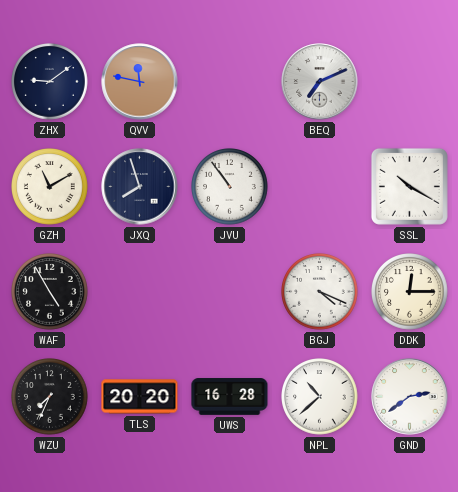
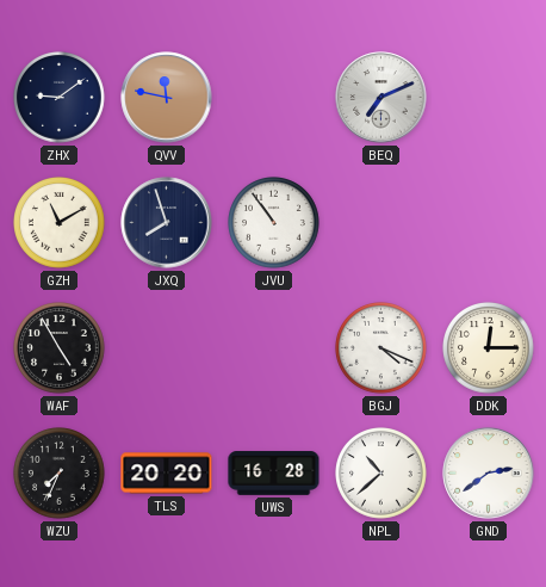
SSL: 10:20 -> none
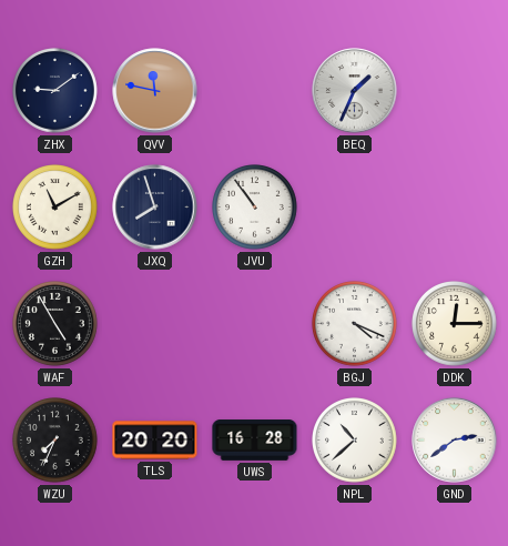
BEQ: 7:11 -> 1:34
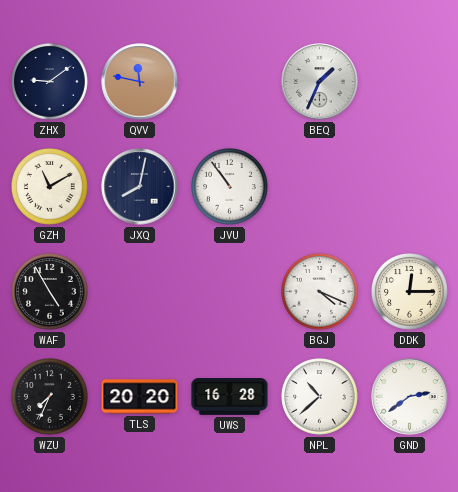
JXQ: 7:57 -> 8:02
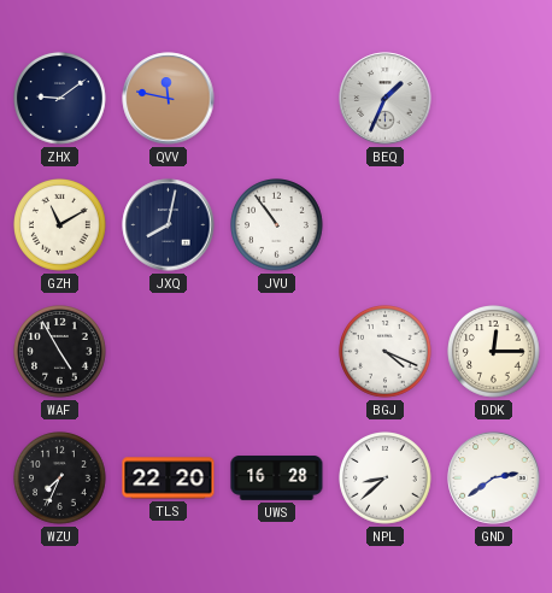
TLS: 20:20 -> 22:20
NPL: 10:38 -> 8:38
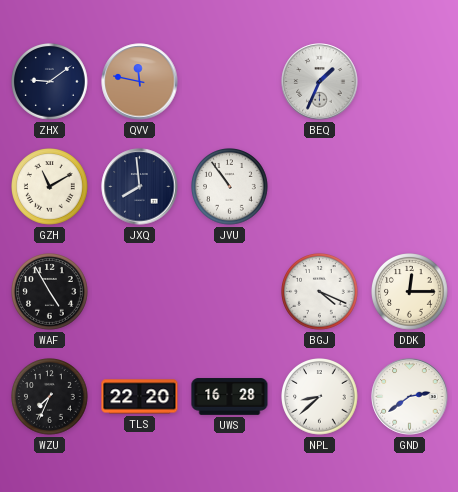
JXQ: 8:02 -> 7:59
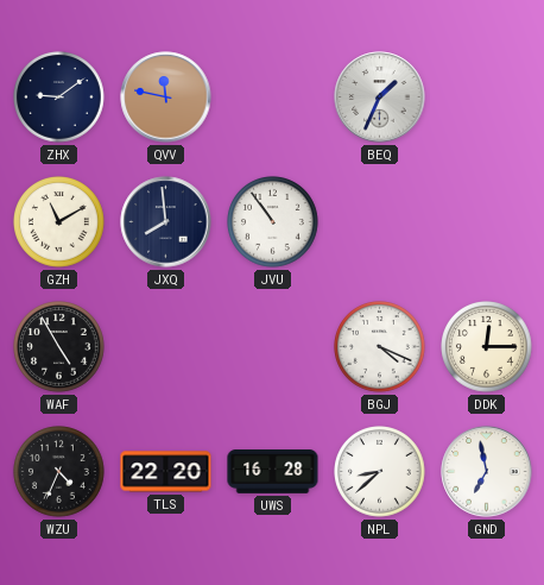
WZU: 7:34 -> 4:34
GND: 2:39 -> 6:58
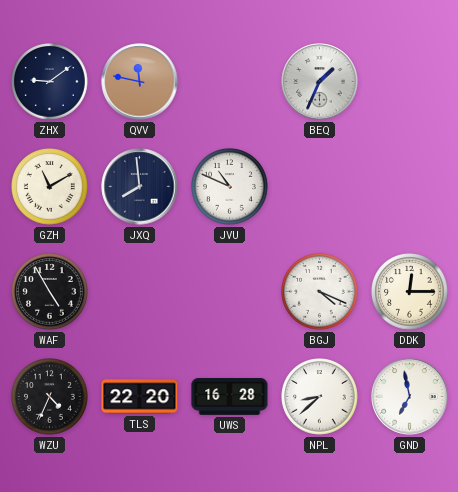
JVU: 10:54 -> 10:49
